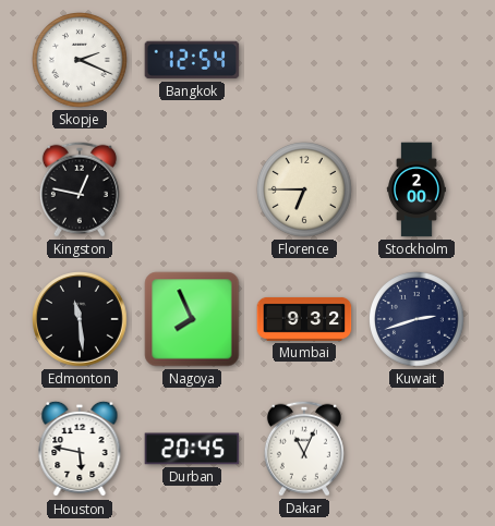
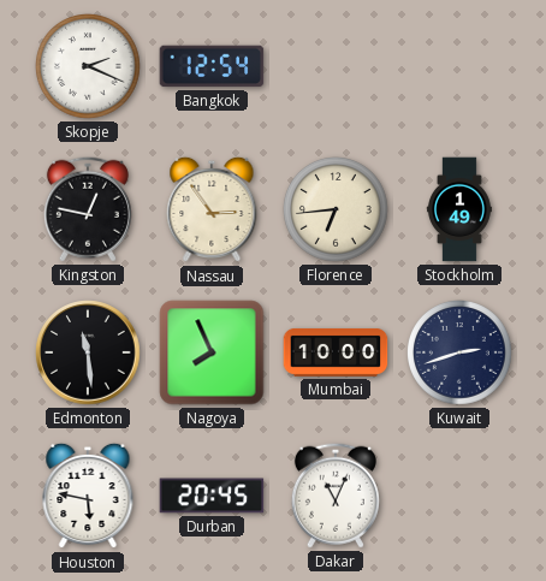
Nassau: none -> 2:54
Florence: 6:45 -> 6:44
Stockholm: 2:00 -> 1:49
Mumbai: 9:32 -> 10:00
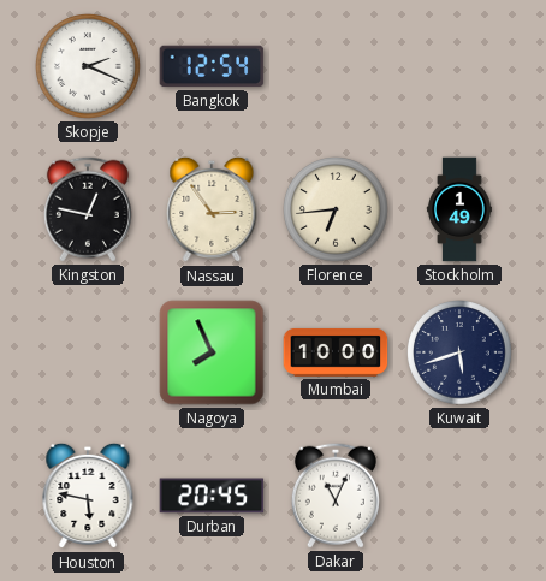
Edmonton: 11:29 -> none
Kuwait: 2:42 -> 5:42
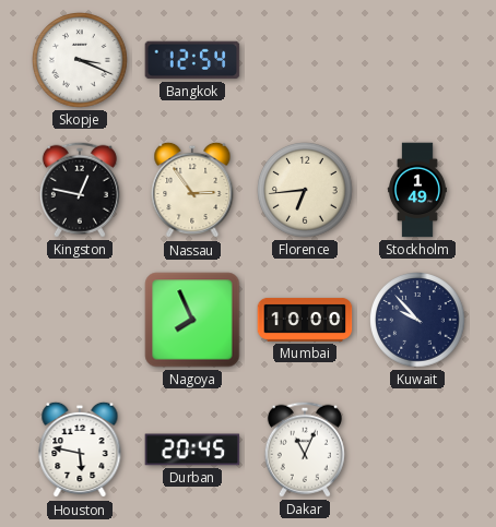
Skopje: 2:19 -> 3:19
Kuwait: 5:42 -> 9:53
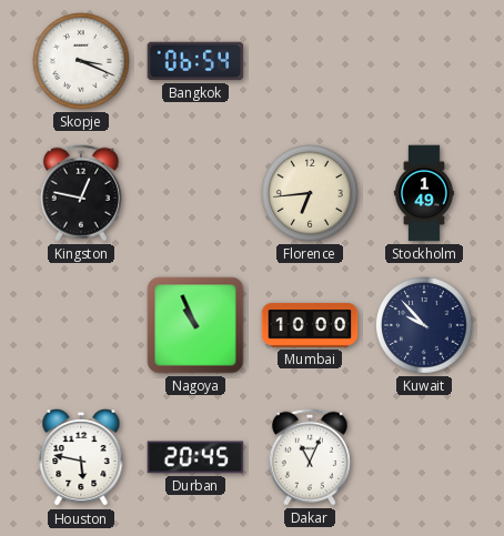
Bangkok: 12:54 -> 06:54
Nassau: 2:54 -> none
Nagoya: 7:56 -> 10:56
